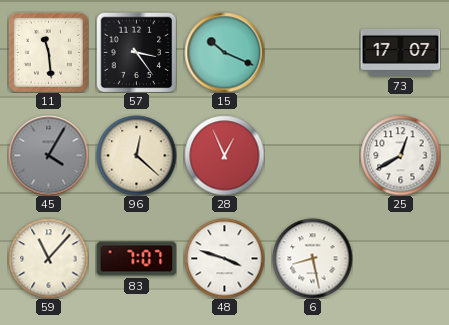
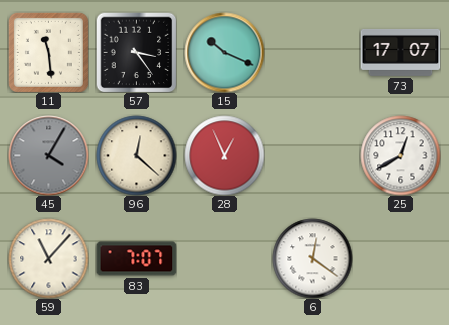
48: 3:48 -> none
6: 8:28 -> 12:21
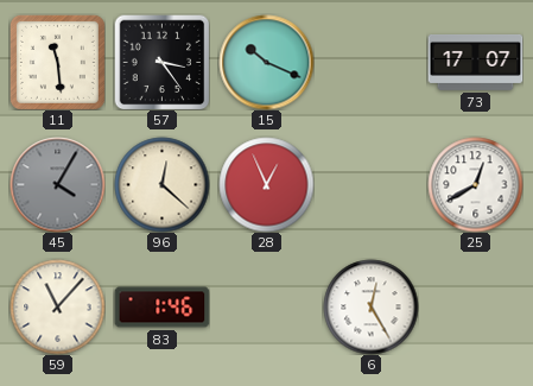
83: 7:07 -> 1:46
6: 12:21 -> 12:25
